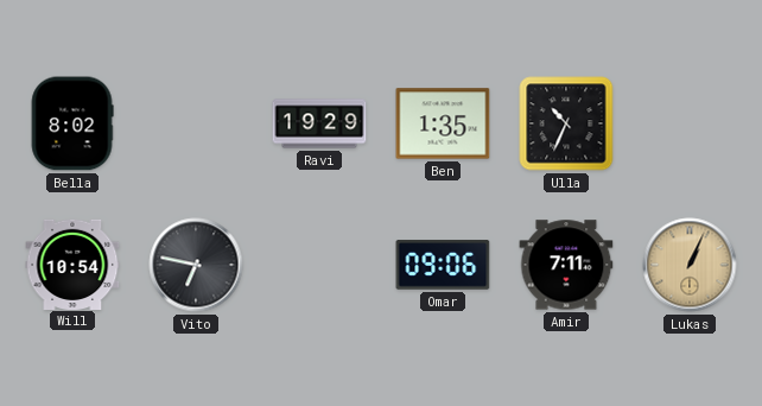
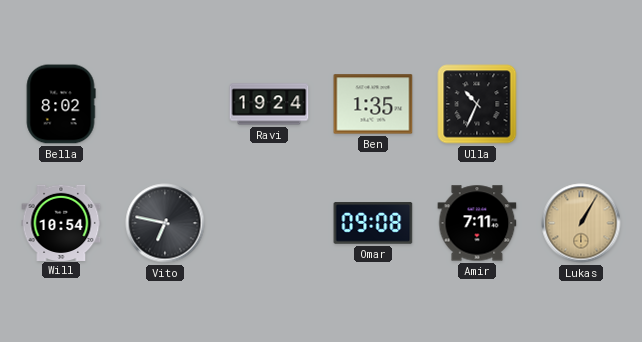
Ravi: 19:29 -> 19:24
Omar: 09:06 -> 09:08
Lukas: 1:04 -> 1:05
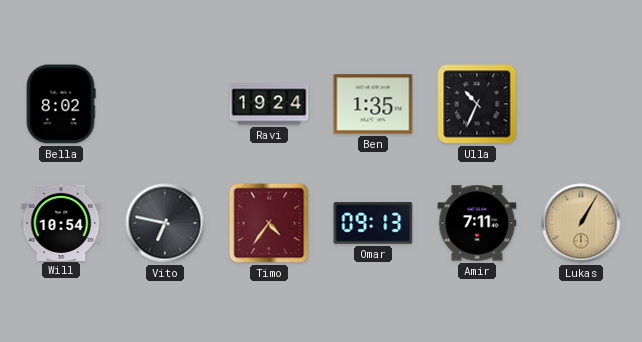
Timo: none -> 4:36
Omar: 09:08 -> 09:13
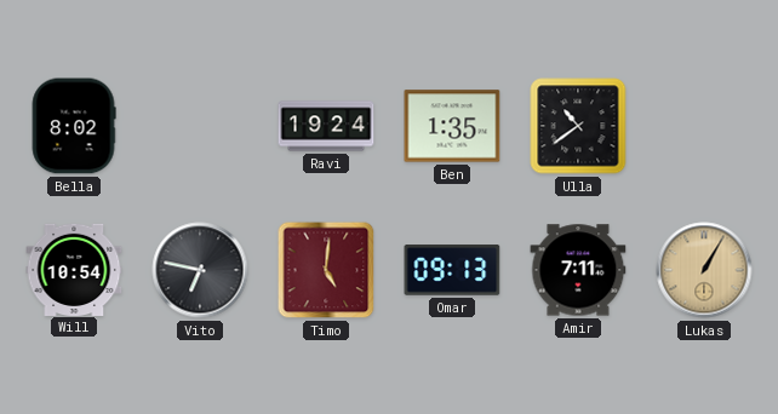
Ulla: 10:34 -> 10:39
Timo: 4:36 -> 5:01
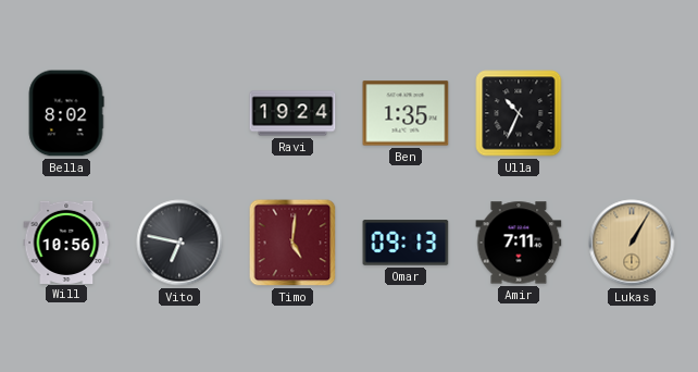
Ulla: 10:39 -> 10:34
Will: 10:54 -> 10:56
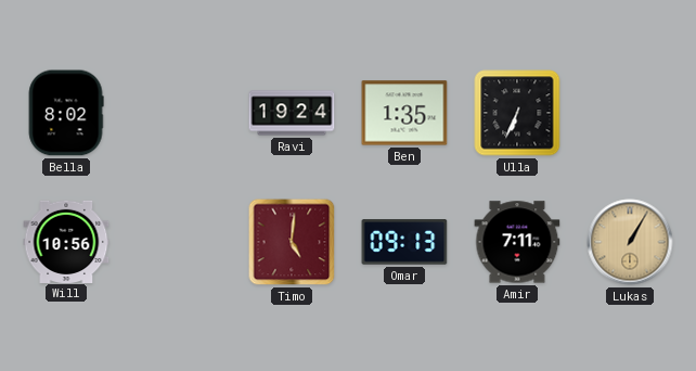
Ulla: 10:34 -> 6:34
Vito: 6:47 -> none
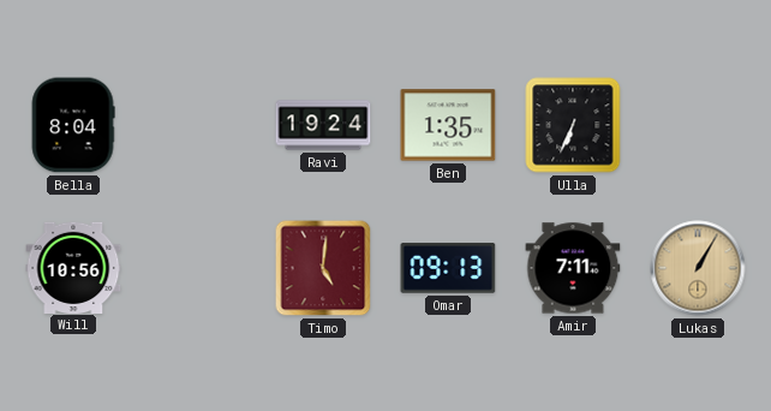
Bella: 8:02 -> 8:04
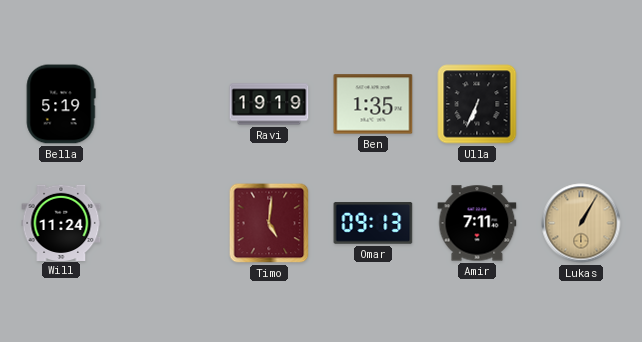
Bella: 8:04 -> 5:19
Ravi: 19:24 -> 19:19
Will: 10:56 -> 11:24
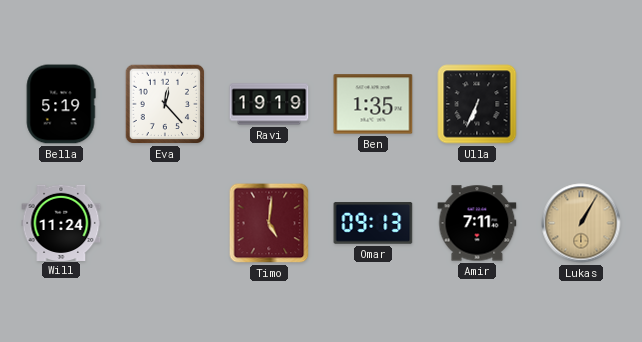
Eva: none -> 12:23
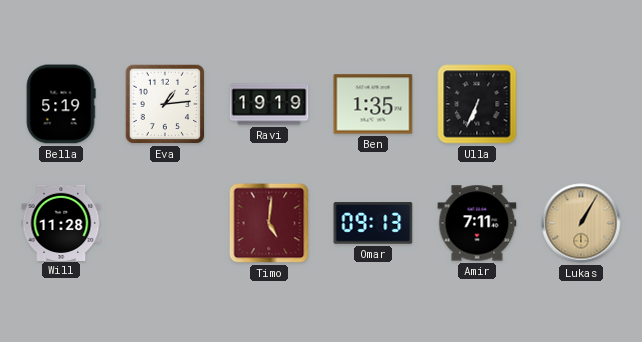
Eva: 12:23 -> 1:14
Will: 11:24 -> 11:28
